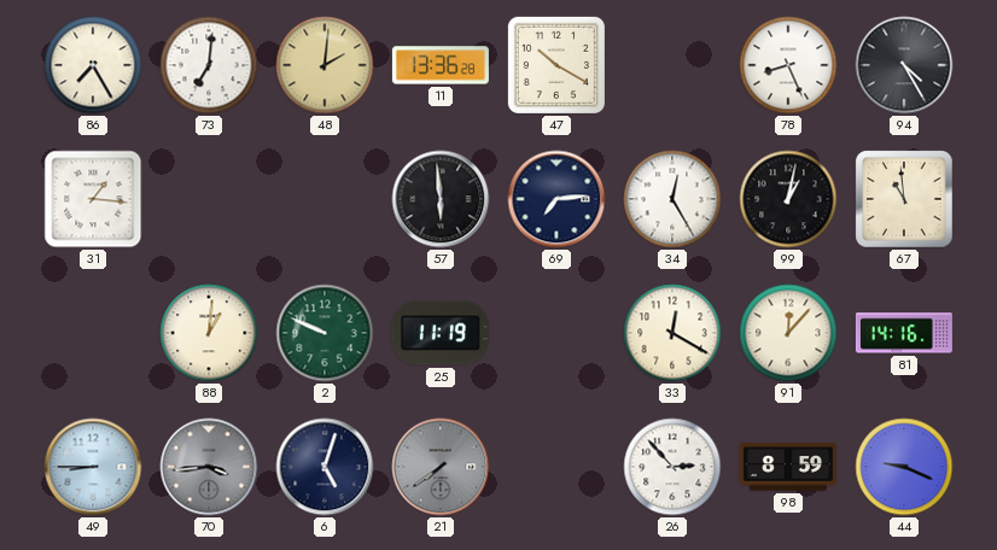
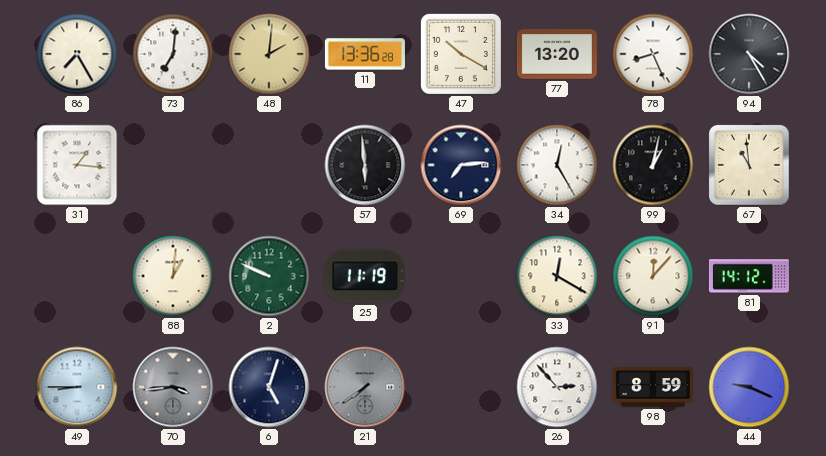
77: none -> 13:20
81: 14:16 -> 14:12
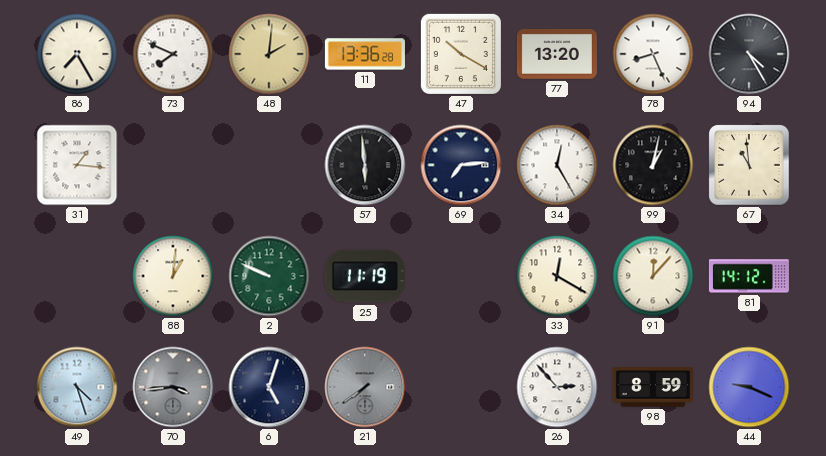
73: 7:01 -> 7:49
49: 8:45 -> 4:27
